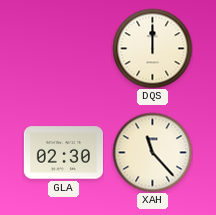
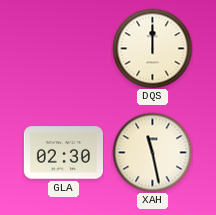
XAH: 11:23 -> 11:28
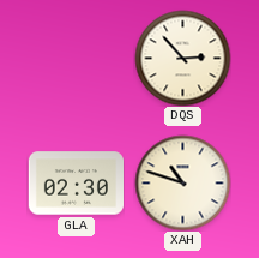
DQS: 12:00 -> 2:53
XAH: 11:28 -> 10:48
